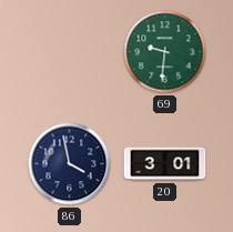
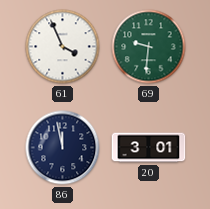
61: none -> 3:56
86: 3:58 -> 11:58
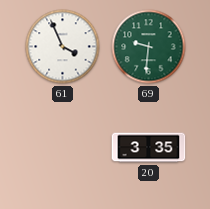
86: 11:58 -> none
20: 3:01 -> 3:35
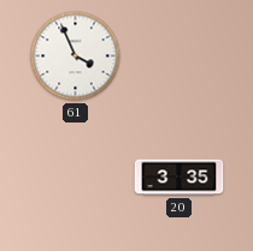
69: 9:31 -> none
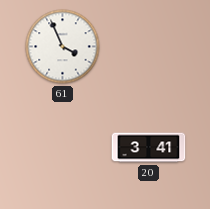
20: 3:35 -> 3:41
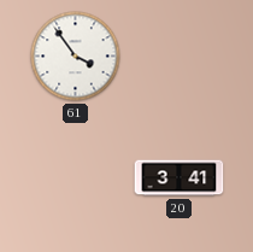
61: 3:56 -> 3:54
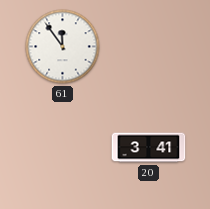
61: 3:54 -> 11:54
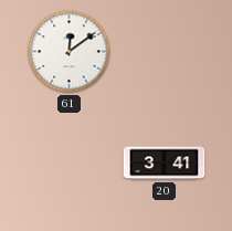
61: 11:54 -> 12:09
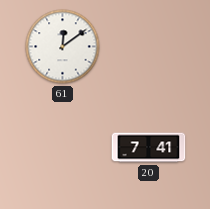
20: 3:41 -> 7:41
